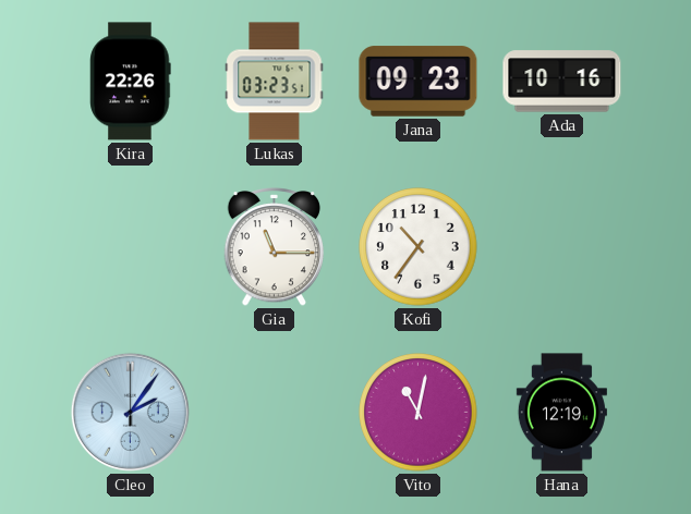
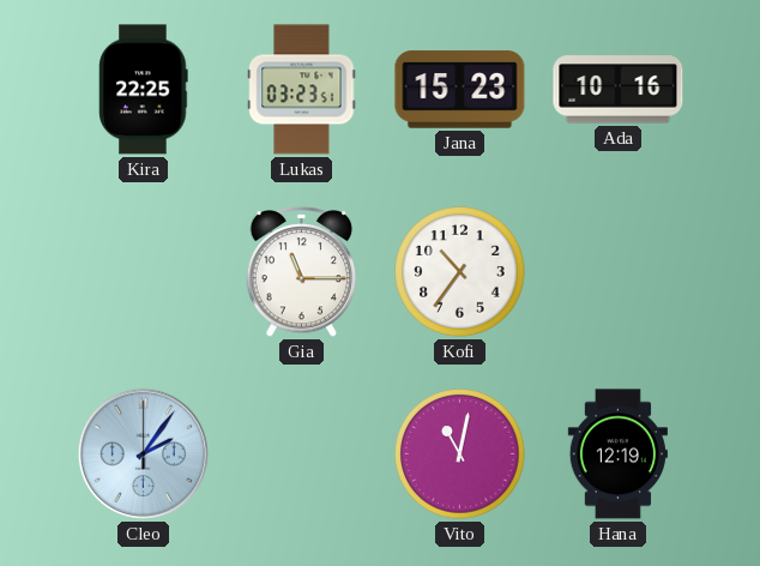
Kira: 22:26 -> 22:25
Jana: 09:23 -> 15:23
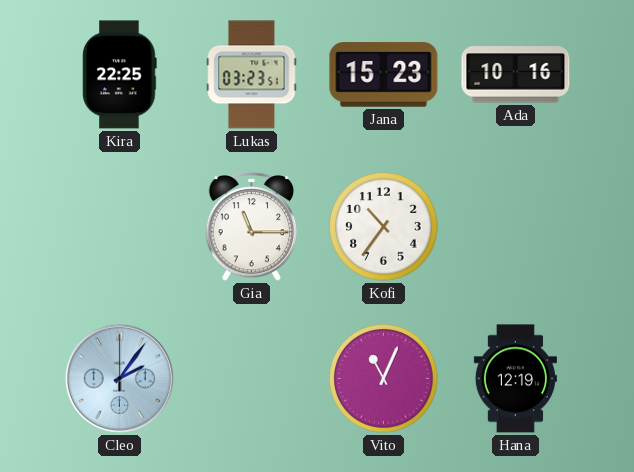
Vito: 11:02 -> 11:04
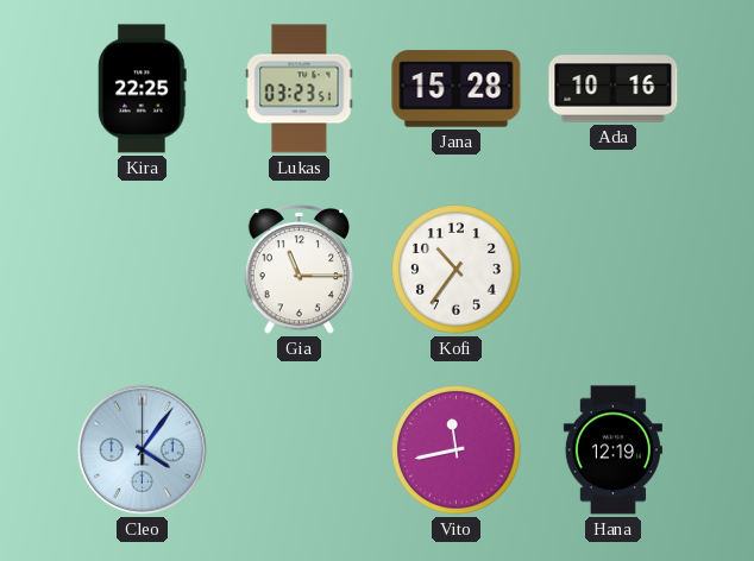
Jana: 15:23 -> 15:28
Cleo: 2:06 -> 4:06
Vito: 11:04 -> 11:43
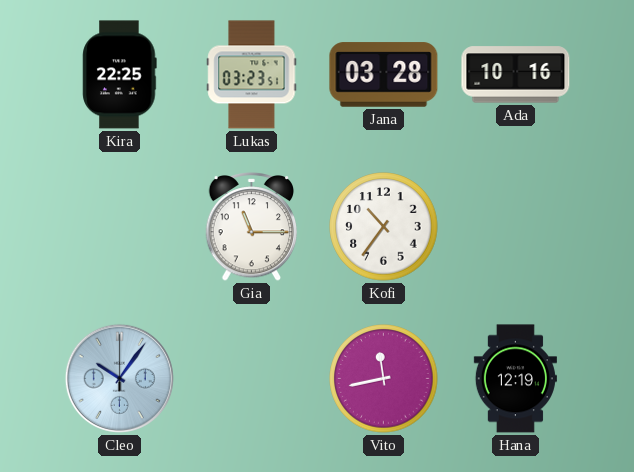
Jana: 15:28 -> 03:28
Cleo: 4:06 -> 10:06
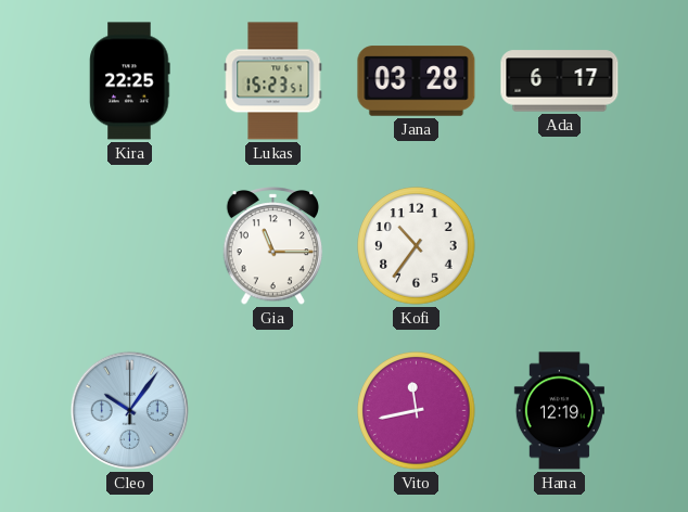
Lukas: 03:23 -> 15:23
Ada: 10:16 -> 6:17
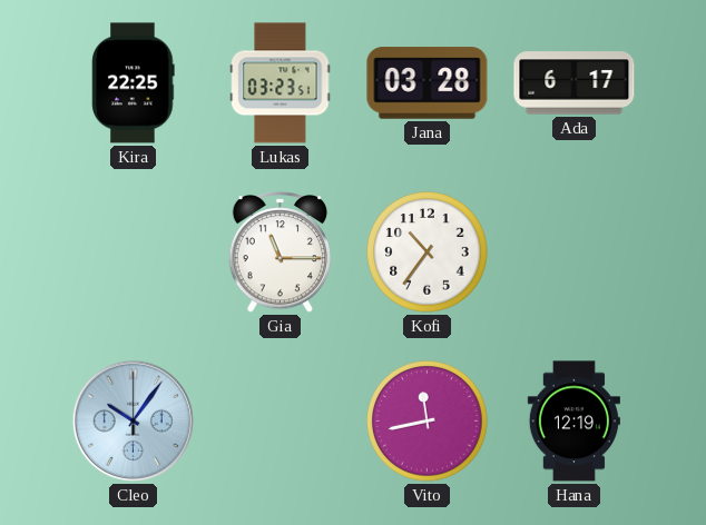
Lukas: 15:23 -> 03:23
